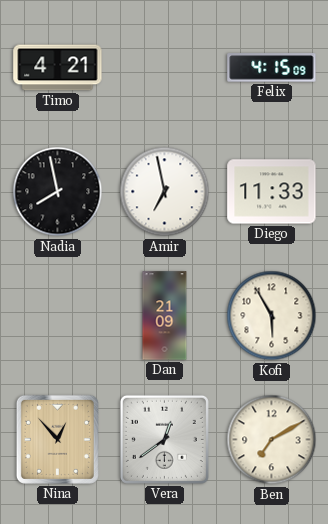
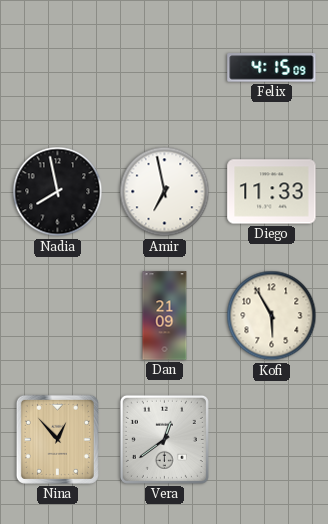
Timo: 4:21 -> none
Ben: 7:10 -> none
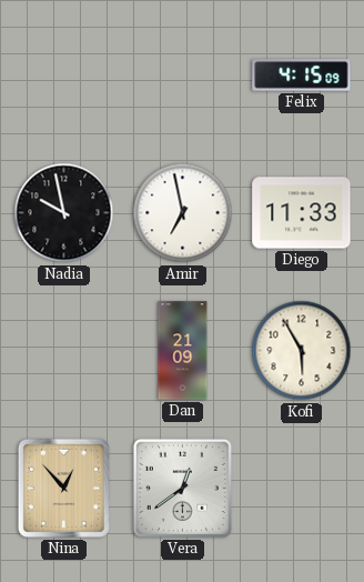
Nadia: 7:58 -> 9:58
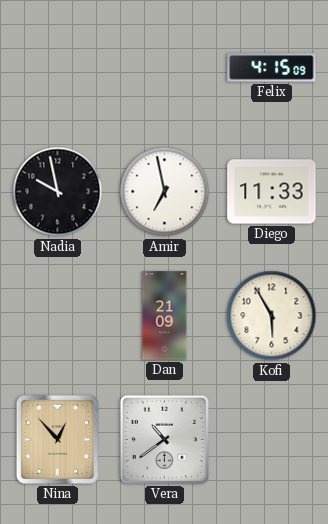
Vera: 12:39 -> 10:39
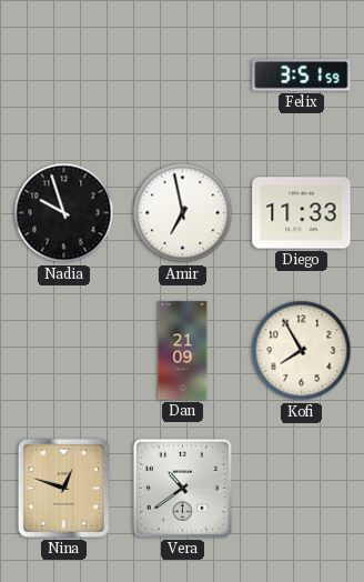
Felix: 4:15 -> 3:51
Nadia: 9:58 -> 9:57
Kofi: 5:55 -> 7:55
Nina: 12:53 -> 12:48
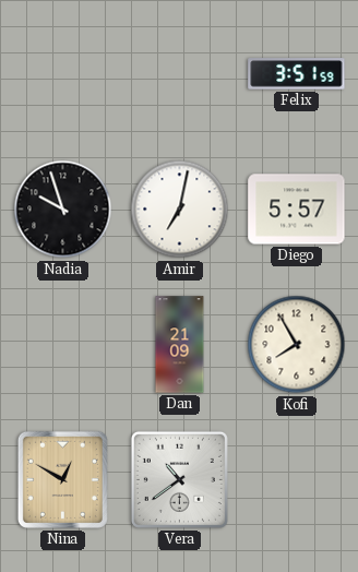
Amir: 6:58 -> 7:02
Diego: 11:33 -> 5:57
Nina: 12:48 -> 12:50
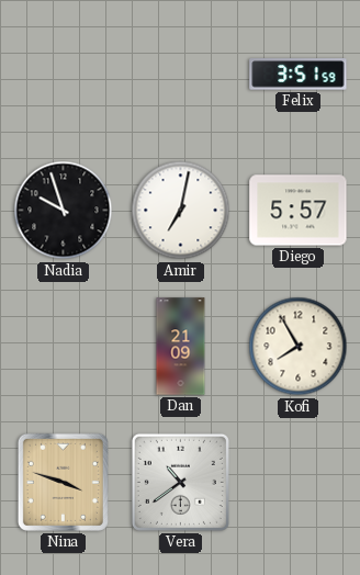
Nina: 12:50 -> 3:48
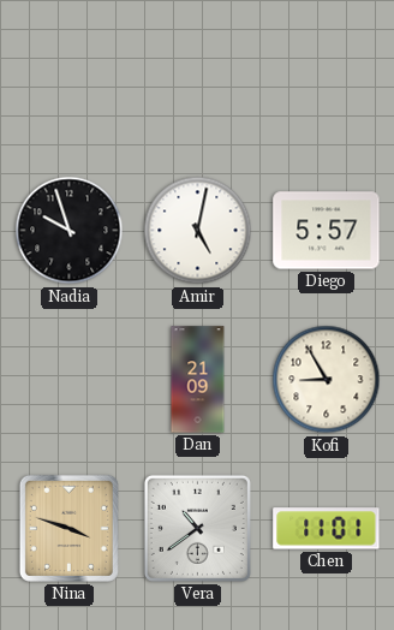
Felix: 3:51 -> none
Amir: 7:02 -> 5:02
Kofi: 7:55 -> 8:55
Chen: none -> 11:01
